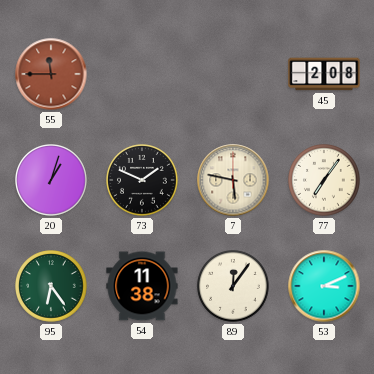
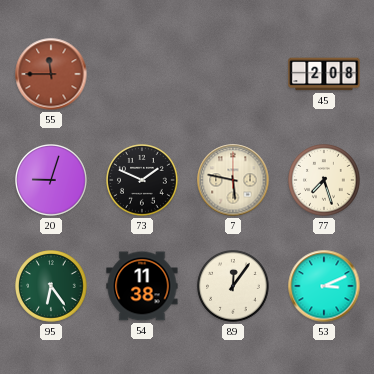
20: 1:03 -> 9:03
77: 7:06 -> 7:27
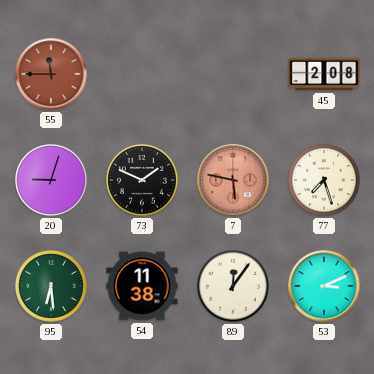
7 dial: cream -> salmon
95: 6:24 -> 6:29
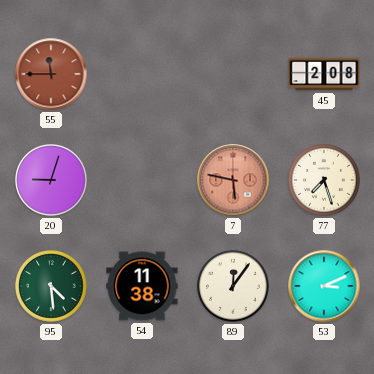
73: 1:49 -> none
95: 6:29 -> 4:29
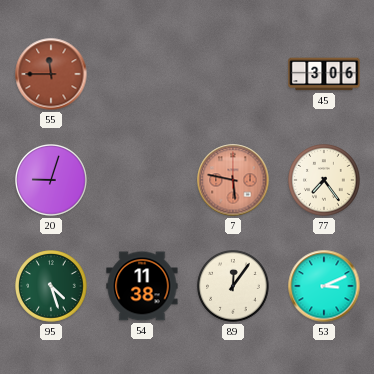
45: 2:08 -> 3:06
77: 7:27 -> 7:24
95: 4:29 -> 4:27
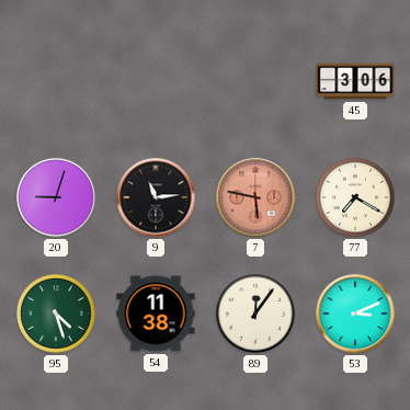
55: 11:45 -> none
9: none -> 11:14
77: 7:24 -> 7:20
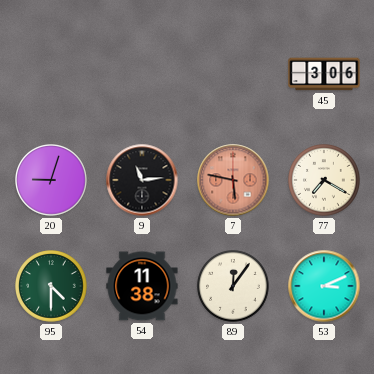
95: 4:27 -> 4:30
